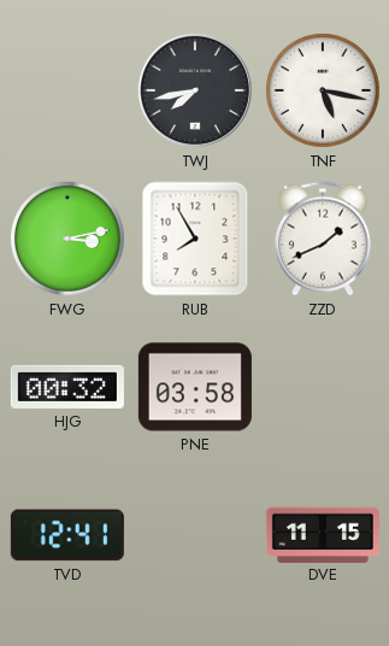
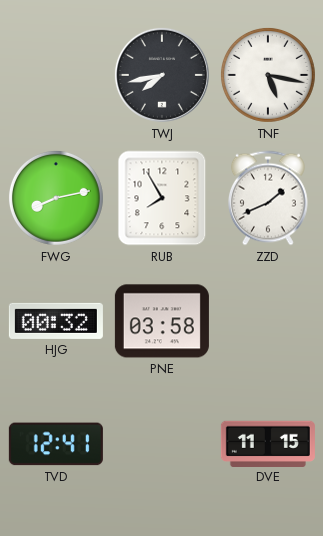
FWG: 3:13 -> 8:13
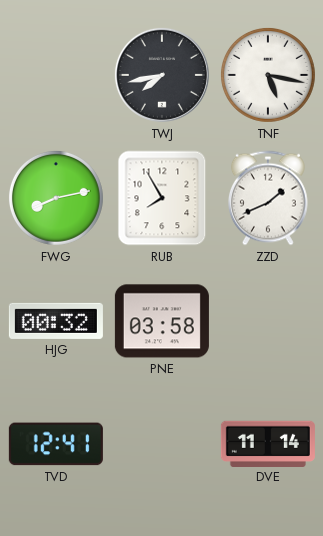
DVE: 11:15 -> 11:14
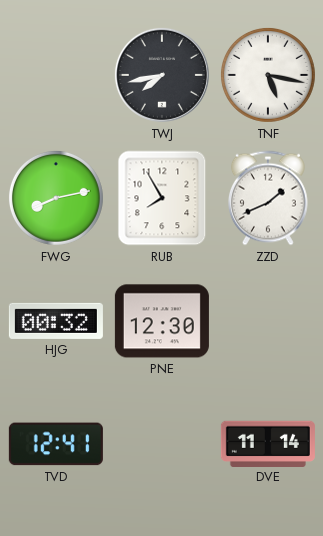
PNE: 03:58 -> 12:30
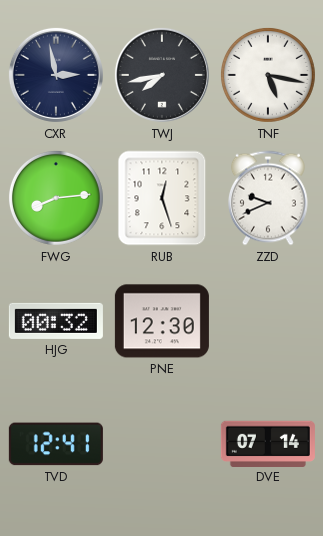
CXR: none -> 2:58
FWG: 8:13 -> 8:14
RUB: 7:55 -> 12:27
ZZD: 1:41 -> 9:41
DVE: 11:14 -> 07:14
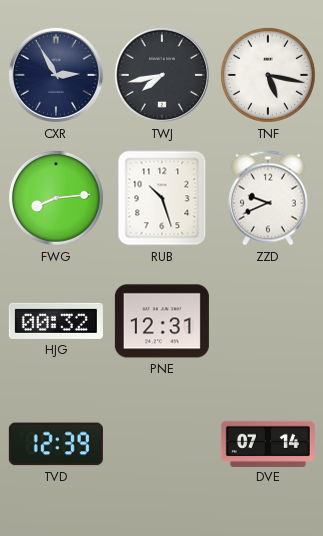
CXR: 2:58 -> 2:55
RUB: 12:27 -> 10:27
PNE: 12:30 -> 12:31
TVD: 12:41 -> 12:39
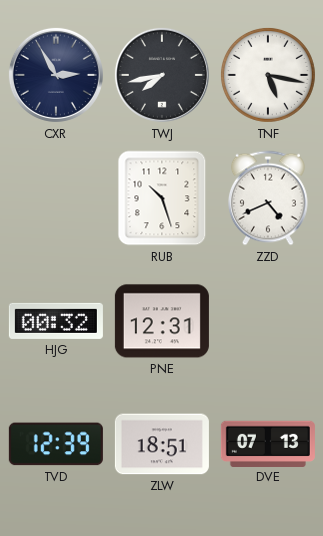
FWG: 8:14 -> none
ZZD: 9:41 -> 4:41
ZLW: none -> 18:51
DVE: 07:14 -> 07:13
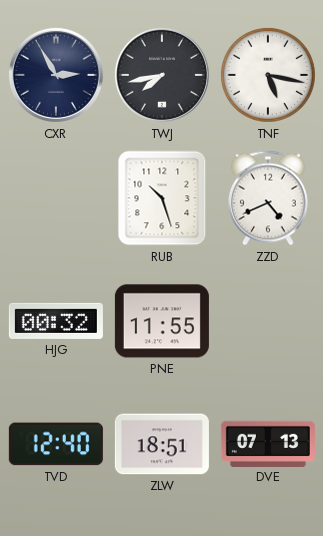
PNE: 12:31 -> 11:55
TVD: 12:39 -> 12:40
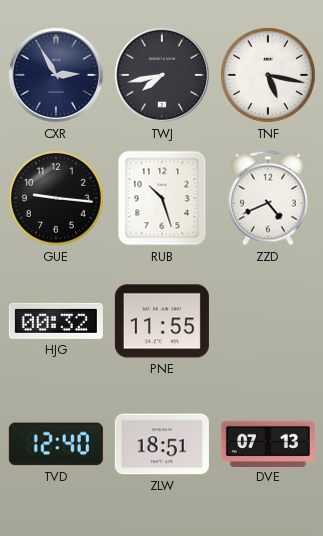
GUE: none -> 9:16
